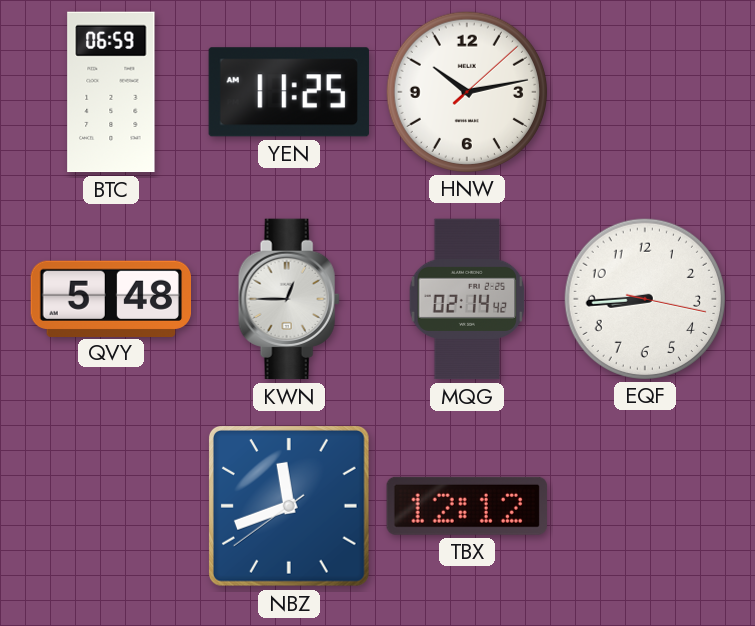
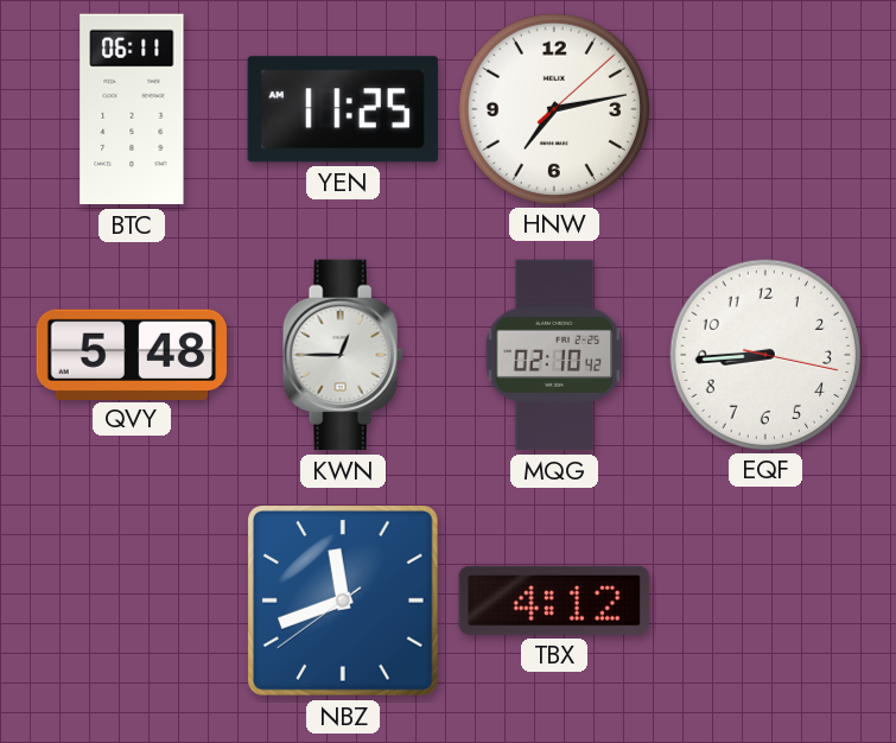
BTC: 06:59 -> 06:11
HNW: 10:13 -> 7:13
MQG: 02:14 -> 02:10
TBX: 12:12 -> 4:12
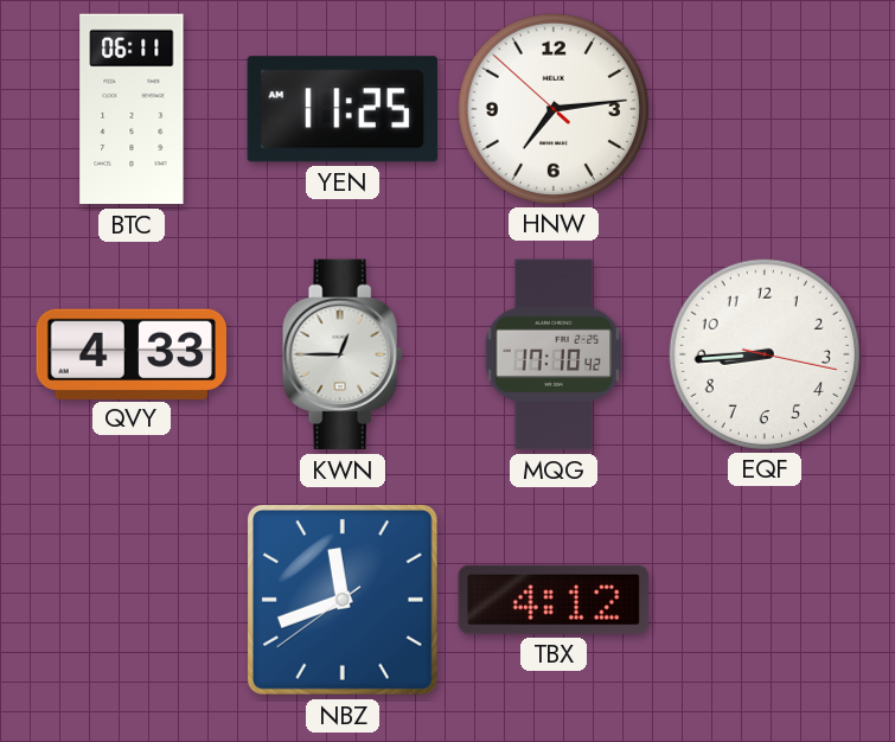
HNW: 7:13:08 -> 7:13:52
QVY: 5:48 -> 4:33
MQG: 02:10 -> 17:10
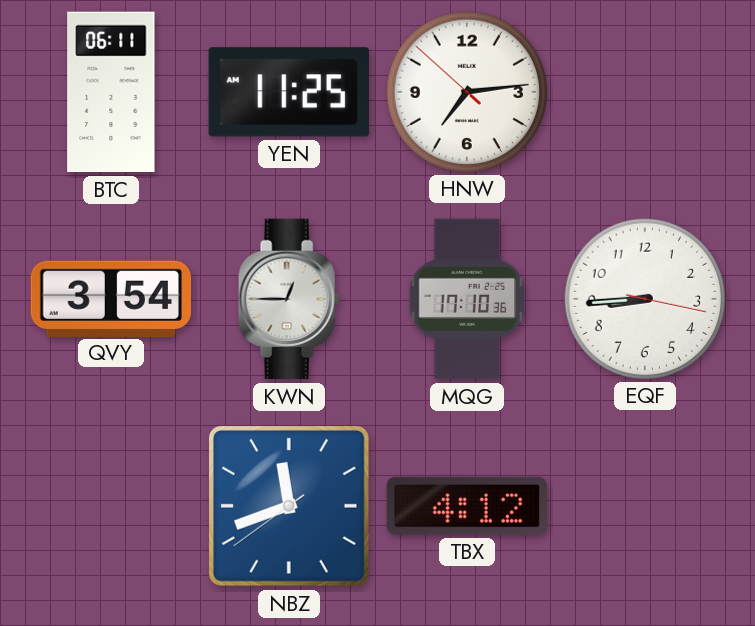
QVY: 4:33 -> 3:54
MQG: 17:10:42 -> 17:10:36
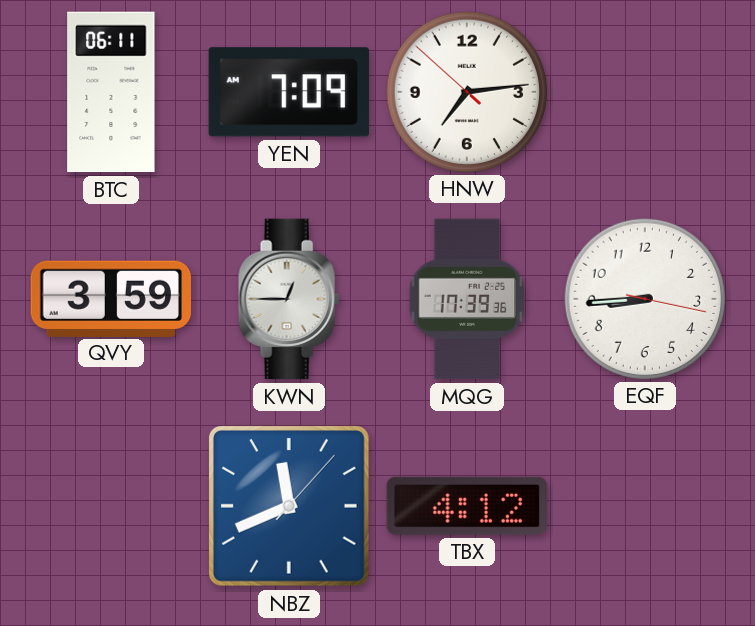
YEN: 11:25 -> 7:09
QVY: 3:54 -> 3:59
MQG: 17:10 -> 17:39
NBZ: 11:41:39 -> 11:41:07
